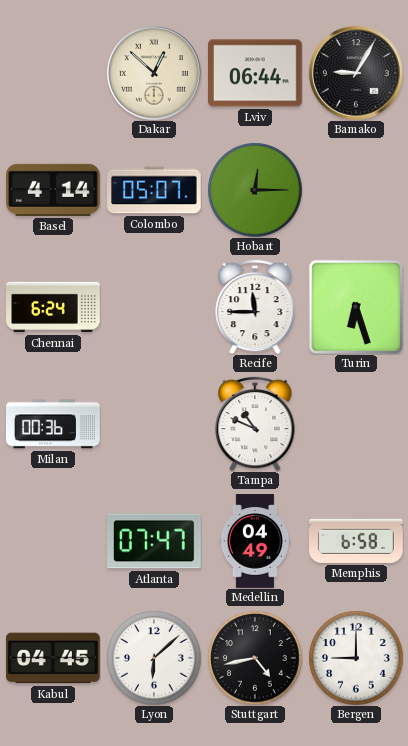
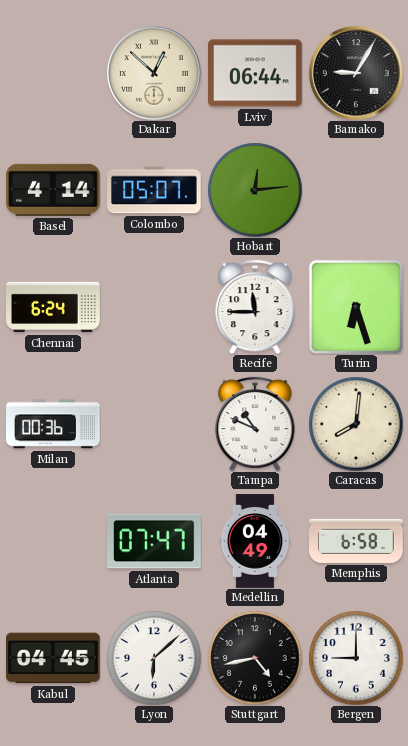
Hobart: 12:15 -> 12:14
Caracas: none -> 8:01
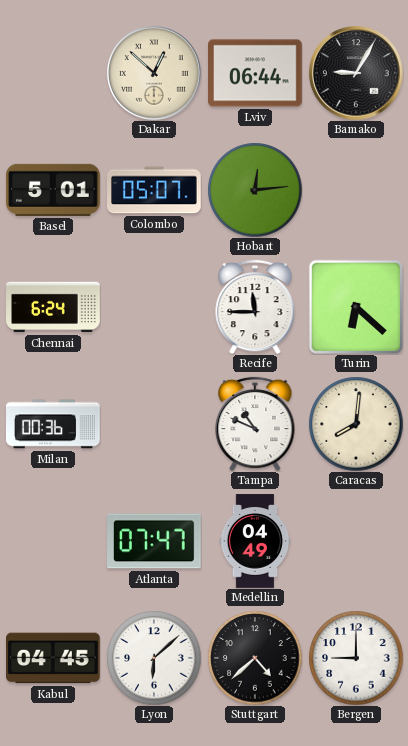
Basel: 4:14 -> 5:01
Turin: 6:27 -> 6:22
Memphis: 6:58 -> none
Stuttgart: 4:43 -> 4:38
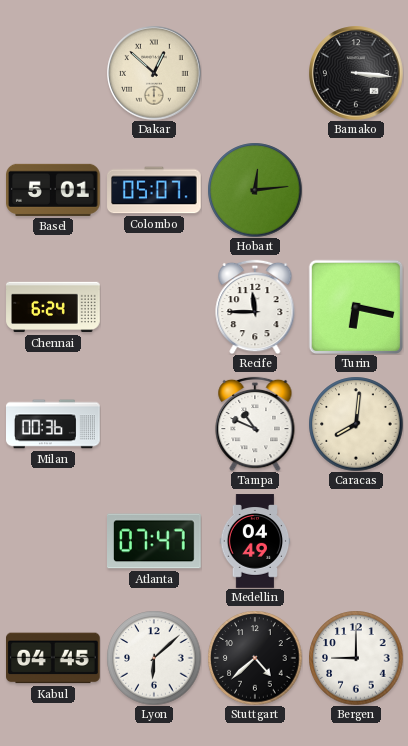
Lviv: 06:44 -> none
Bamako: 9:05 -> 3:16
Turin: 6:22 -> 6:17
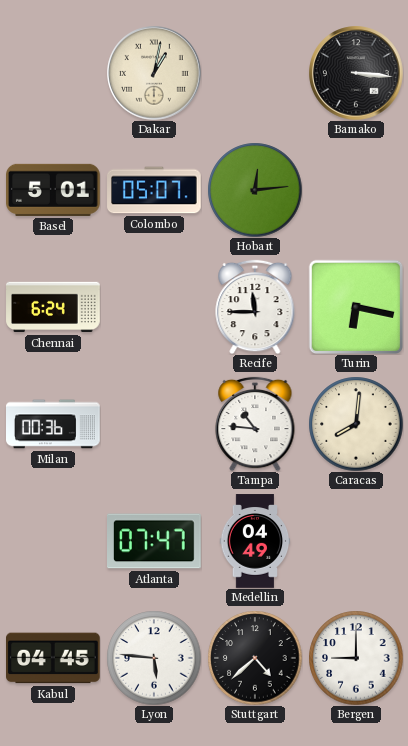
Dakar: 12:52 -> 1:02
Tampa: 10:49 -> 10:46
Lyon: 6:08 -> 5:46
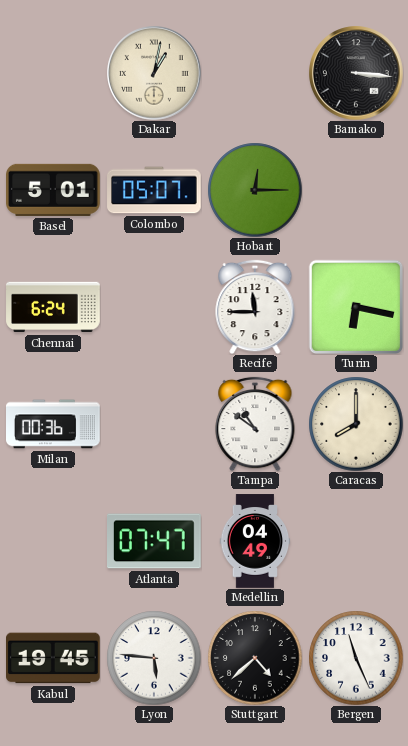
Hobart: 12:14 -> 12:15
Tampa: 10:46 -> 10:51
Caracas: 8:01 -> 8:00
Kabul: 04:45 -> 19:45
Bergen: 9:00 -> 11:26
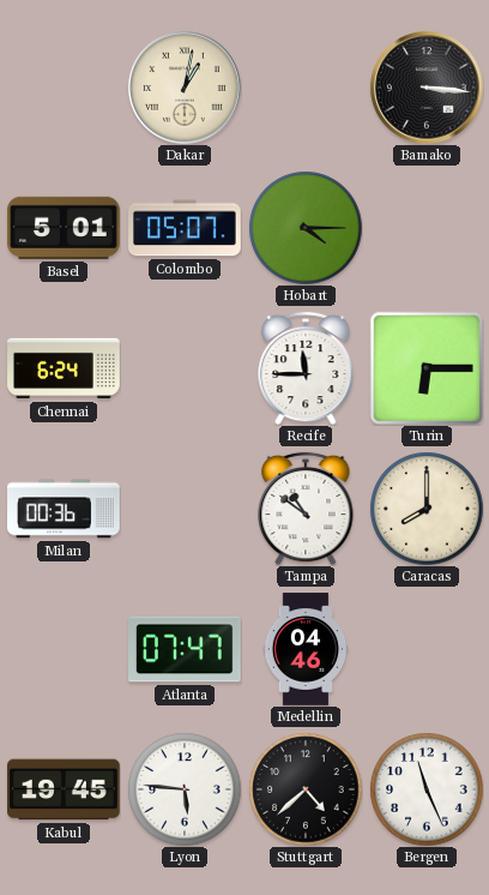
Hobart: 12:15 -> 4:15
Turin: 6:17 -> 6:15
Medellin: 04:49 -> 04:46
